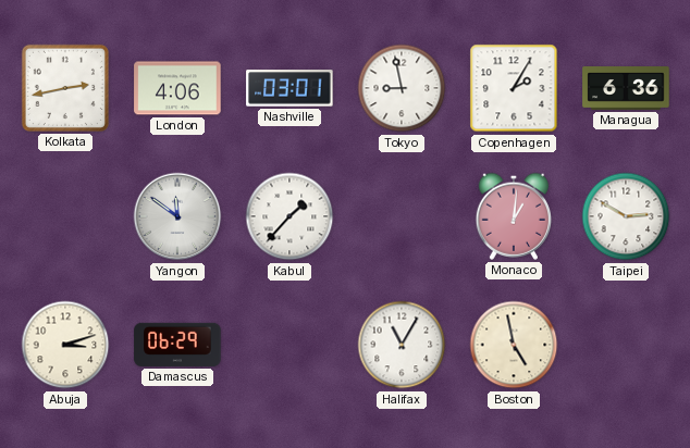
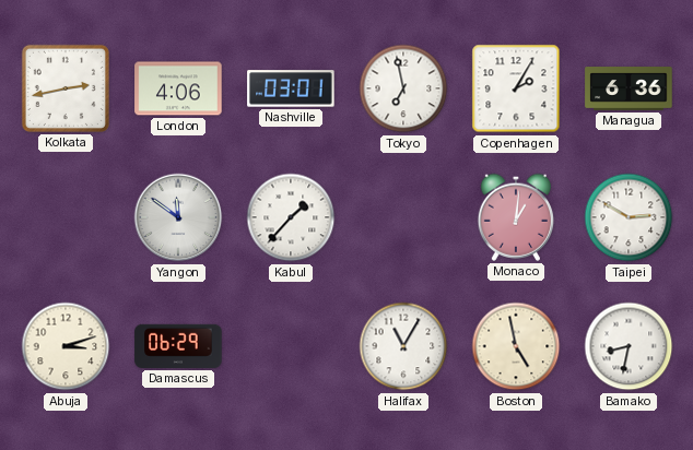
Tokyo: 8:58 -> 6:58
Bamako: none -> 8:32
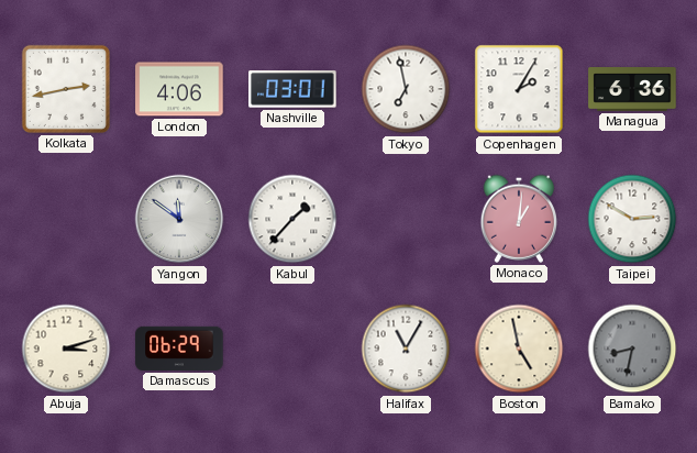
Bamako dial: white -> grey
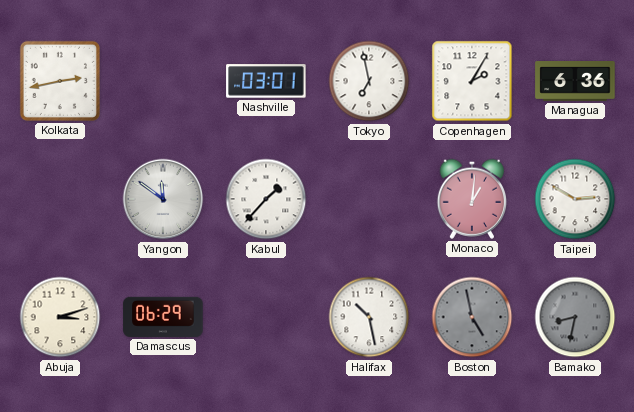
London: 4:06 -> none
Halifax: 11:05 -> 10:28
Boston dial: cream -> grey
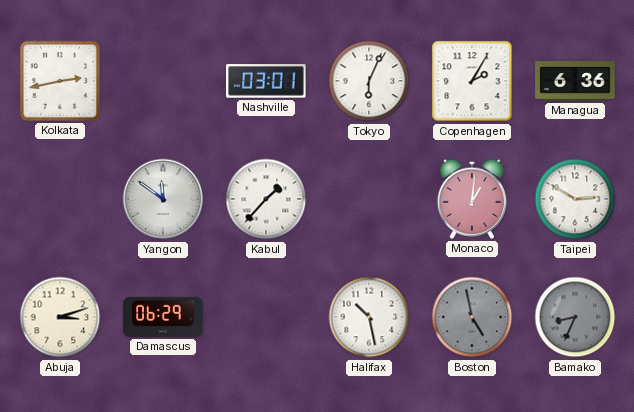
Tokyo: 6:58 -> 6:04
Bamako: 8:32 -> 8:34
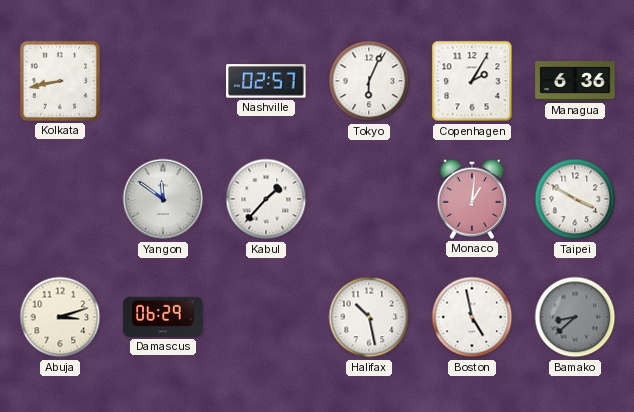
Kolkata: 2:43 -> 8:43
Nashville: 03:01 -> 02:57
Taipei: 2:50 -> 3:50
Boston dial: grey -> white
Bamako: 8:34 -> 8:38
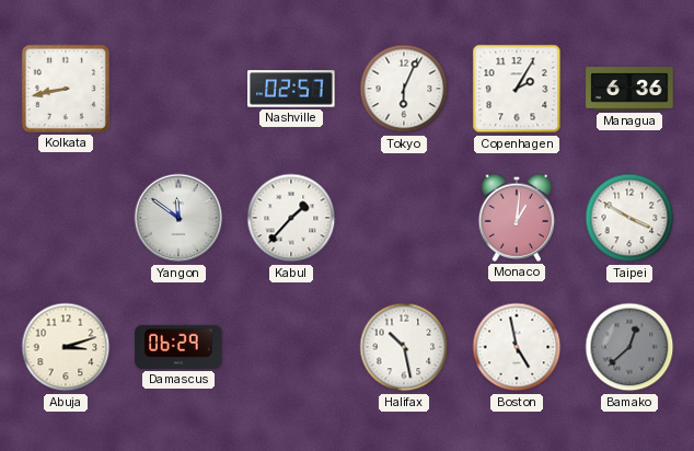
Bamako: 8:38 -> 12:38
